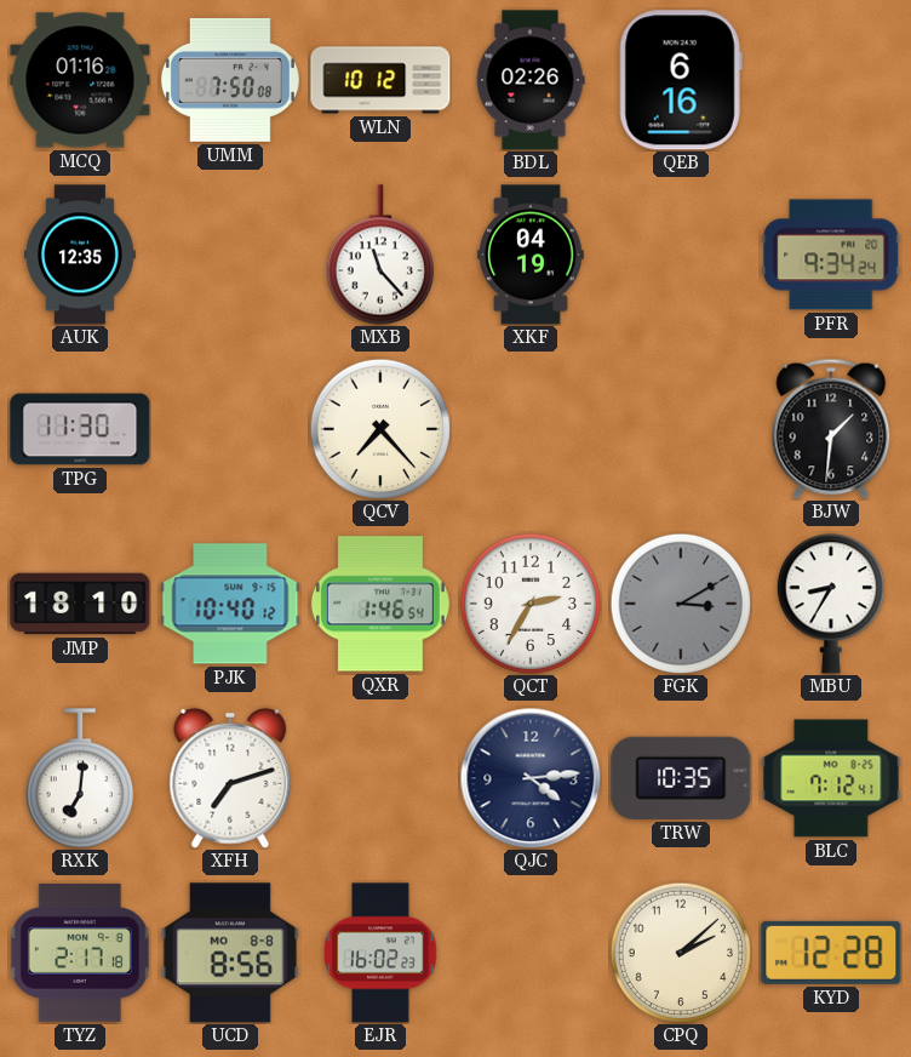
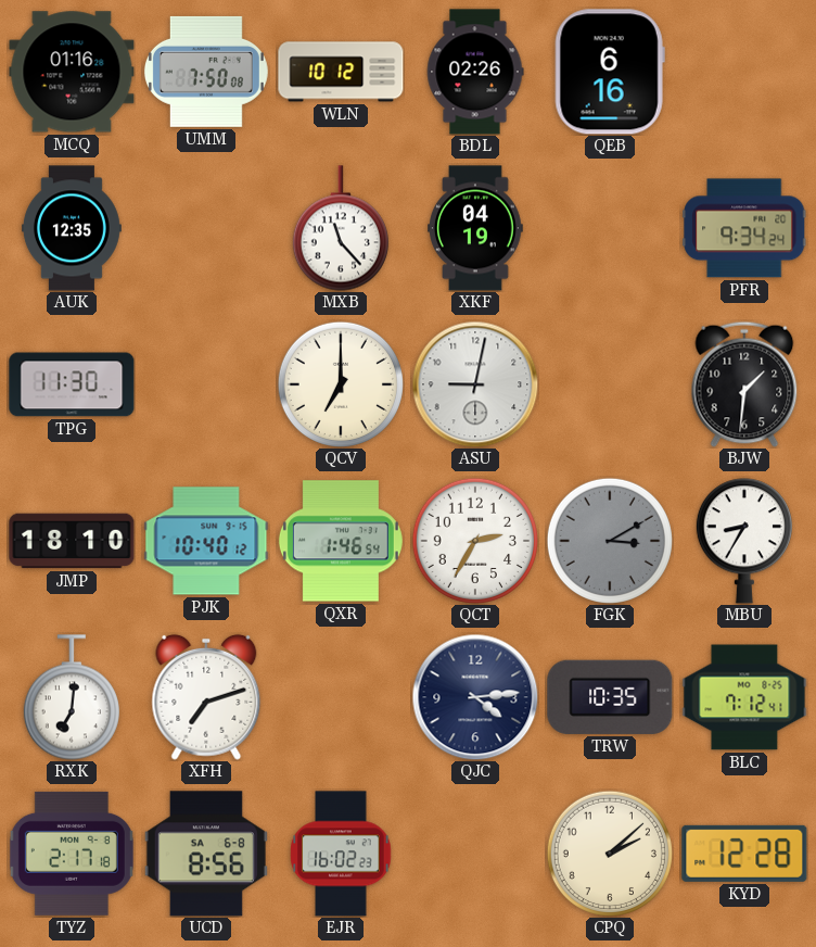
QCV: 7:23 -> 7:00
ASU: none -> 9:02
UCD date: MO 8-8 -> SA 6-8
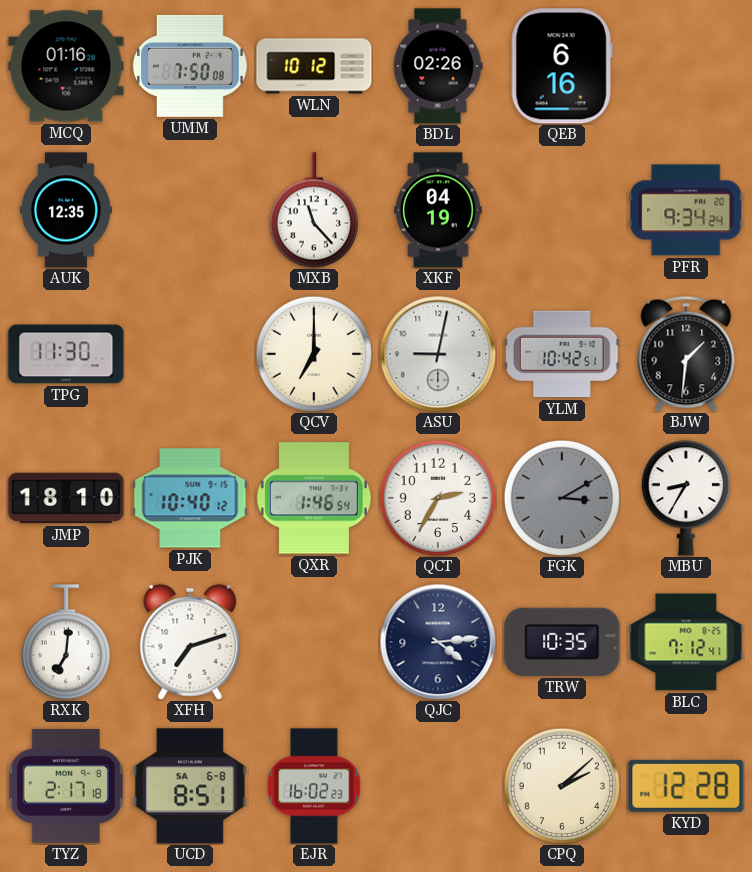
YLM: none -> 10:42
UCD: 8:56 -> 8:51
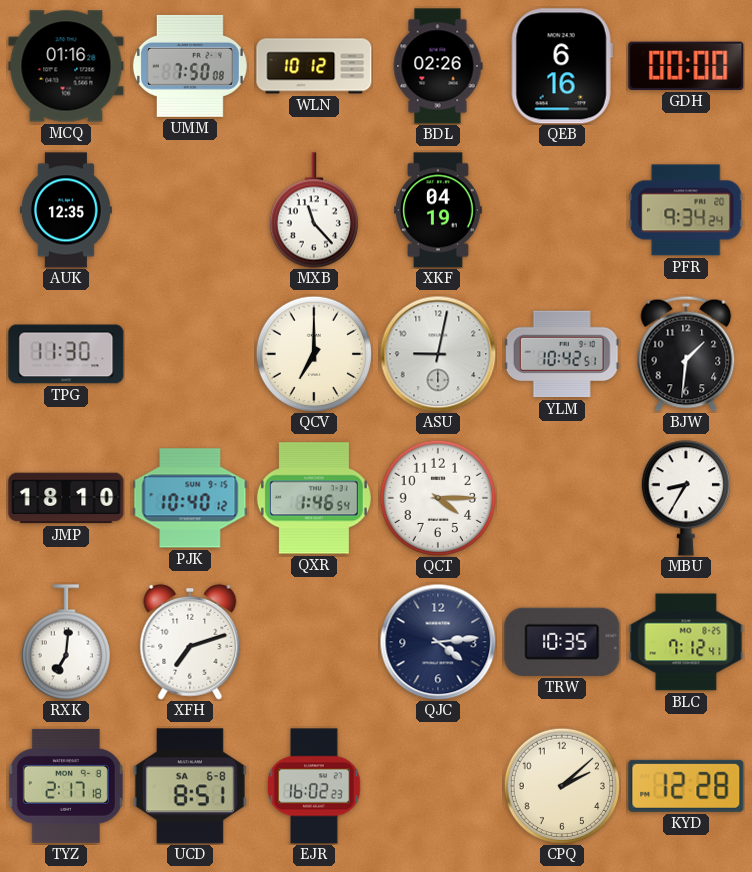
GDH: none -> 00:00
QCT: 2:35 -> 4:15
FGK: 3:10 -> none
